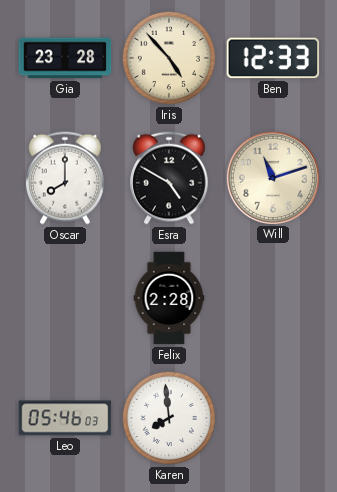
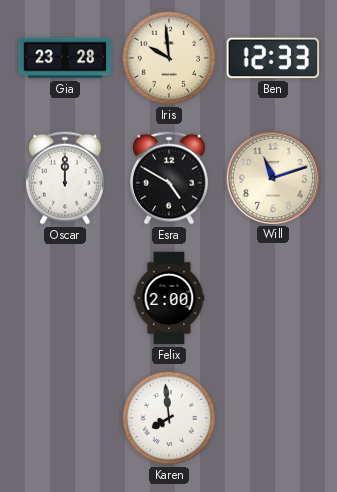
Iris: 4:53 -> 9:59
Oscar: 8:00 -> 12:00
Felix: 2:28 -> 2:00
Leo: 05:46 -> none
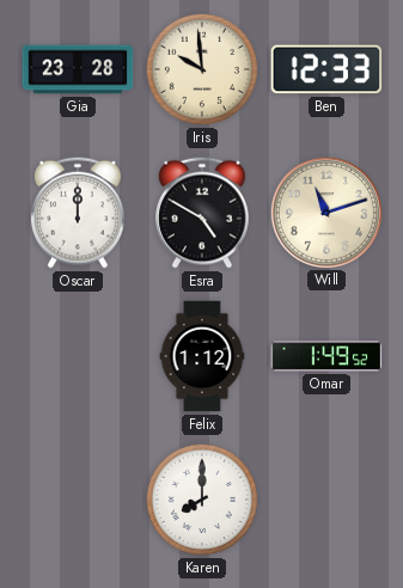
Felix: 2:00 -> 1:12
Omar: none -> 1:49
Karen: 7:59 -> 8:00
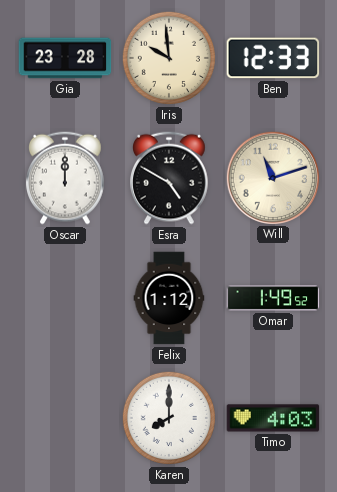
Timo: none -> 4:03
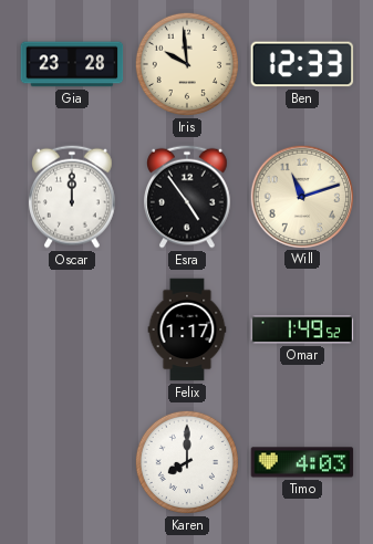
Esra: 4:50 -> 4:54
Felix: 1:12 -> 1:17
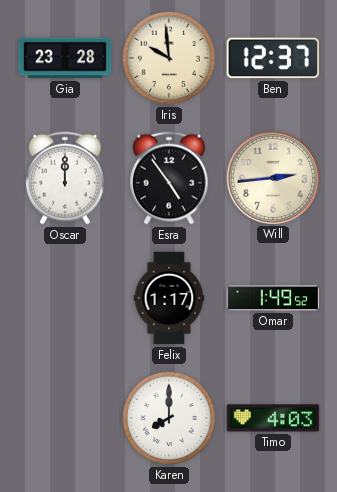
Ben: 12:33 -> 12:37
Will: 11:12 -> 2:44
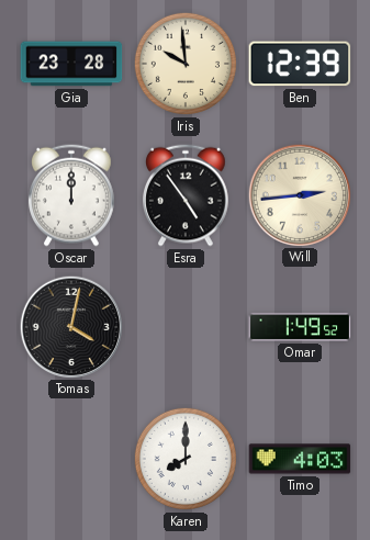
Ben: 12:37 -> 12:39
Tomas: none -> 4:02
Felix: 1:17 -> none
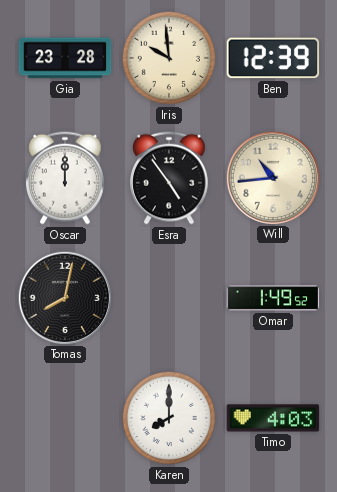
Will: 2:44 -> 10:44
Tomas: 4:02 -> 8:02
